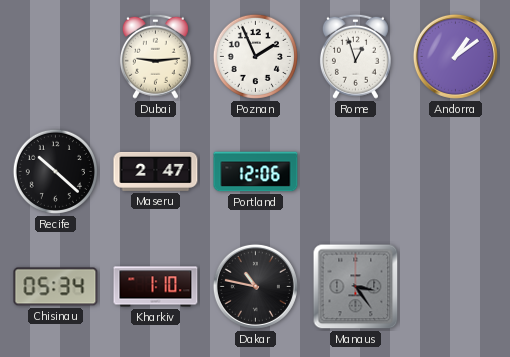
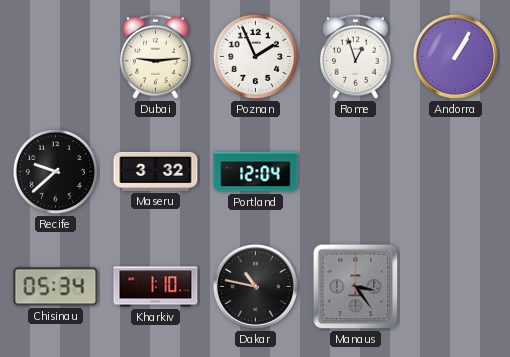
Andorra: 1:09 -> 1:05
Recife: 10:22 -> 9:38
Maseru: 2:47 -> 3:32
Portland: 12:06 -> 12:04
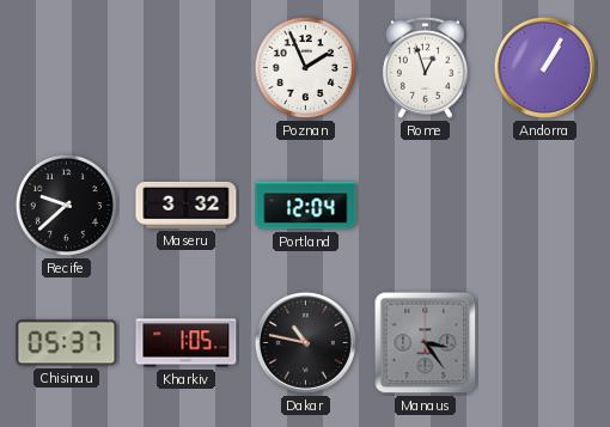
Dubai: 9:14 -> none
Chisinau: 05:34 -> 05:37
Kharkiv: 1:10 -> 1:05
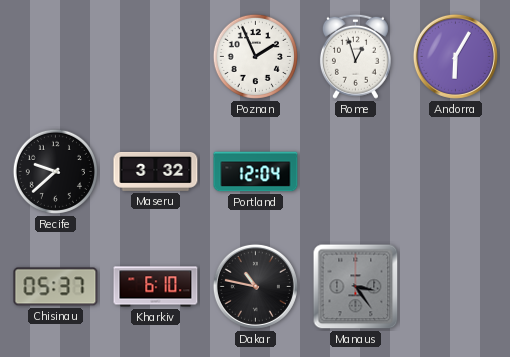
Andorra: 1:05 -> 6:05
Kharkiv: 1:05 -> 6:10
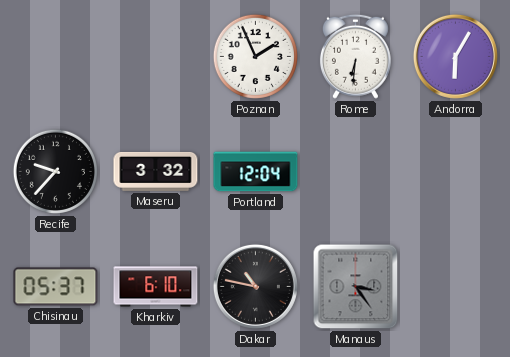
Rome: 12:57 -> 6:31
Recife: 9:38 -> 9:37
